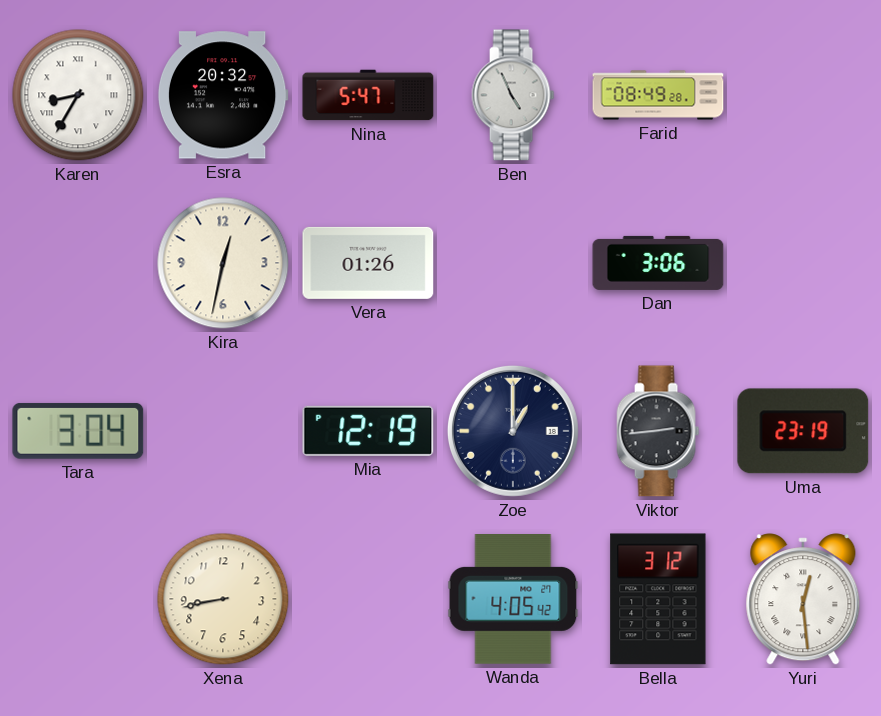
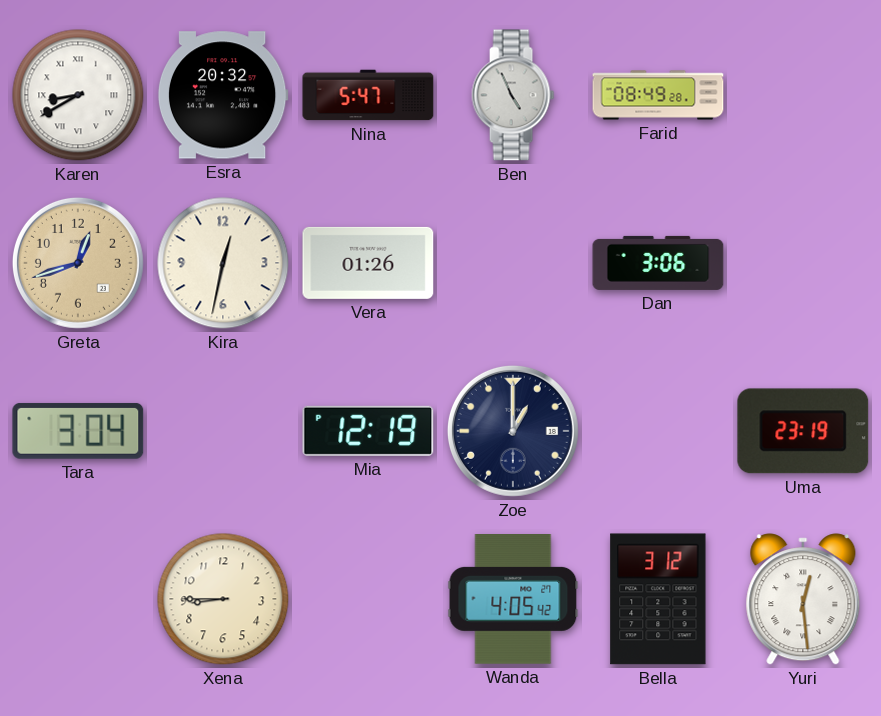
Karen: 8:35 -> 8:40
Greta: none -> 12:42
Viktor: 2:44 -> none
Xena: 8:43 -> 8:45
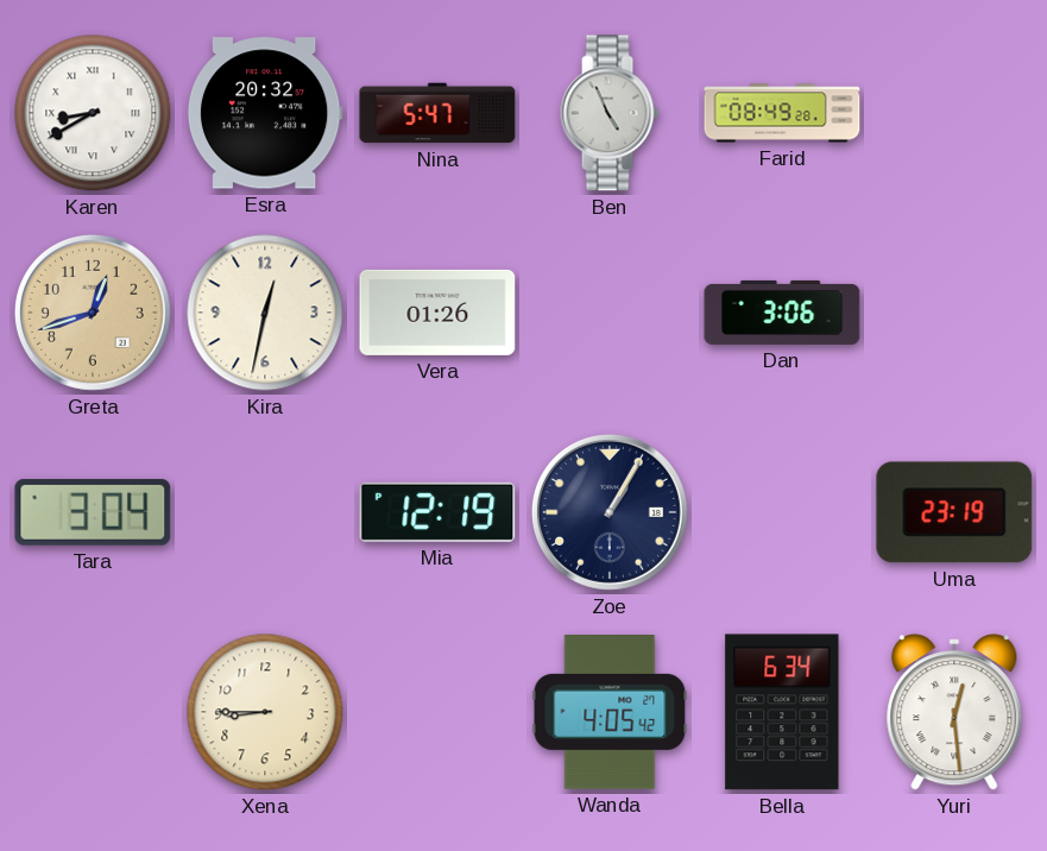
Zoe: 1:00 -> 1:05
Bella: 3:12 -> 6:34
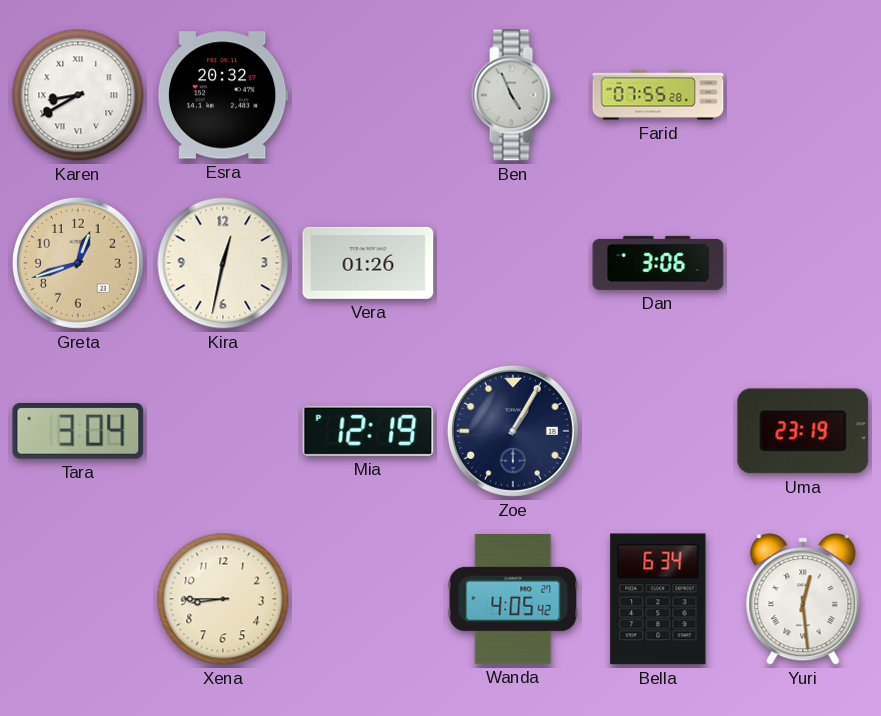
Nina: 5:47 -> none
Farid: 08:49 -> 07:55
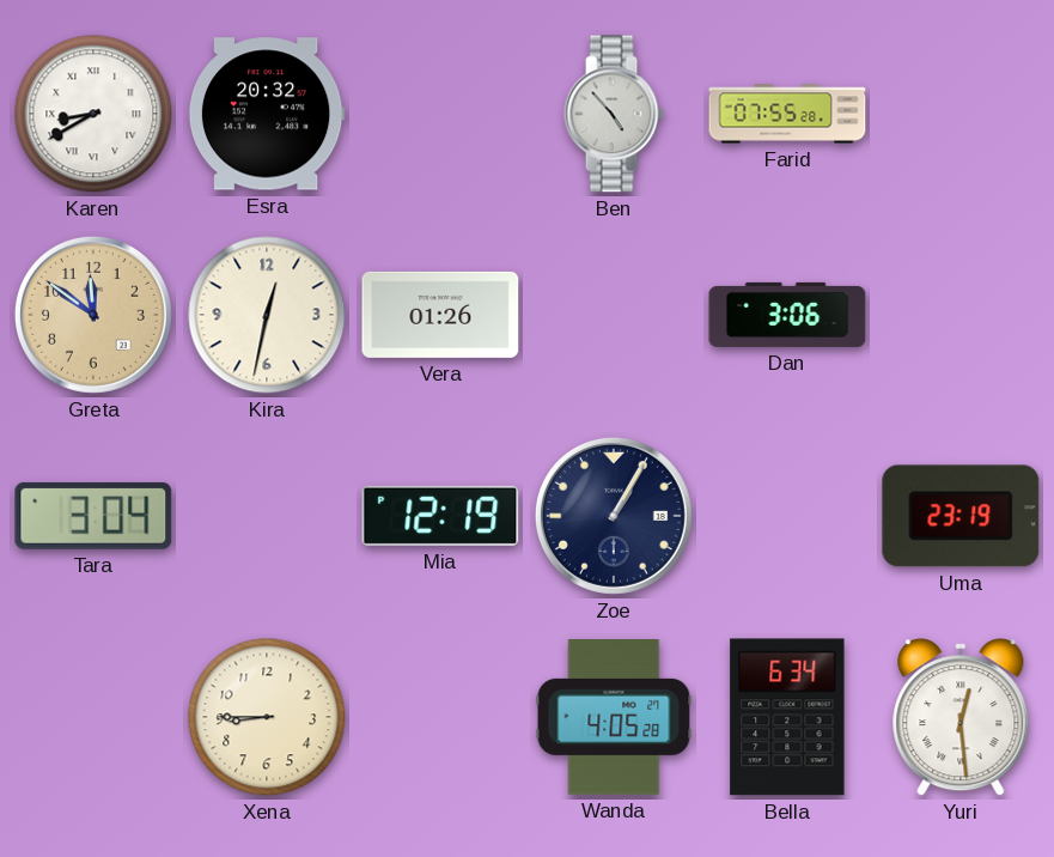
Ben: 4:56 -> 4:53
Greta: 12:42 -> 11:51
Wanda: 4:05:42 -> 4:05:28
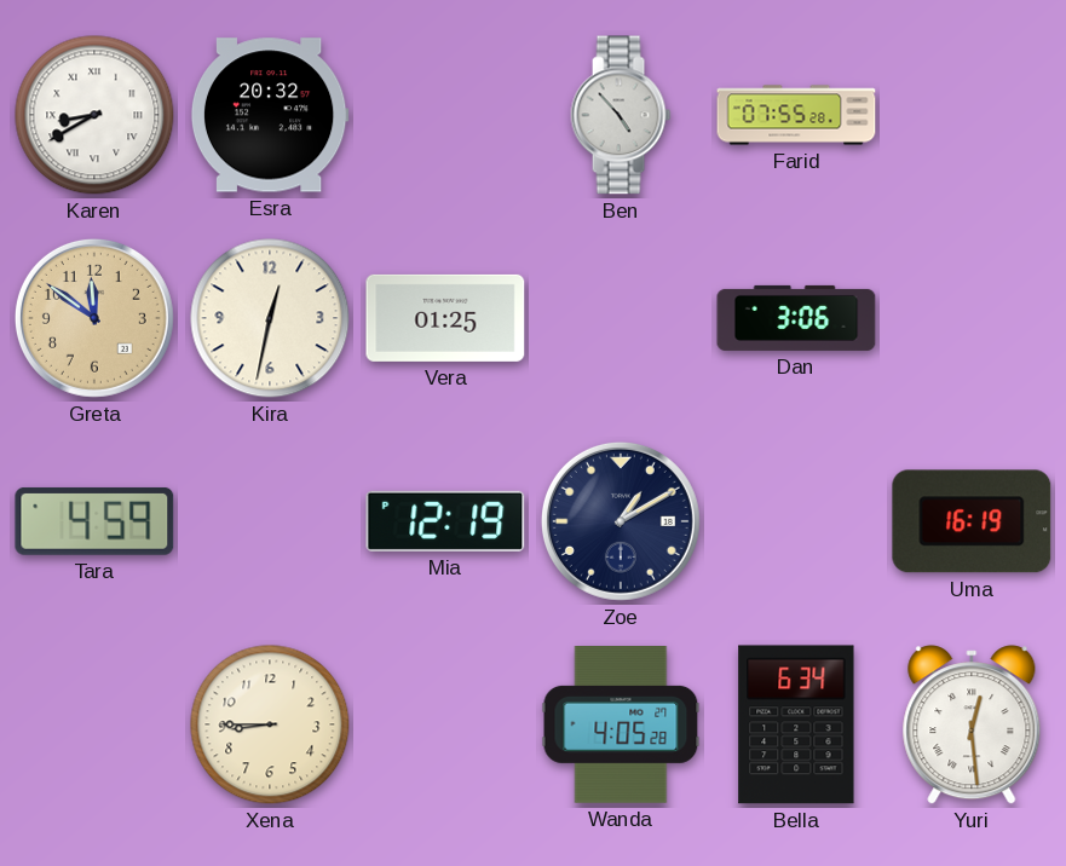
Vera: 01:26 -> 01:25
Tara: 3:04 -> 4:59
Zoe: 1:05 -> 1:10
Uma: 23:19 -> 16:19
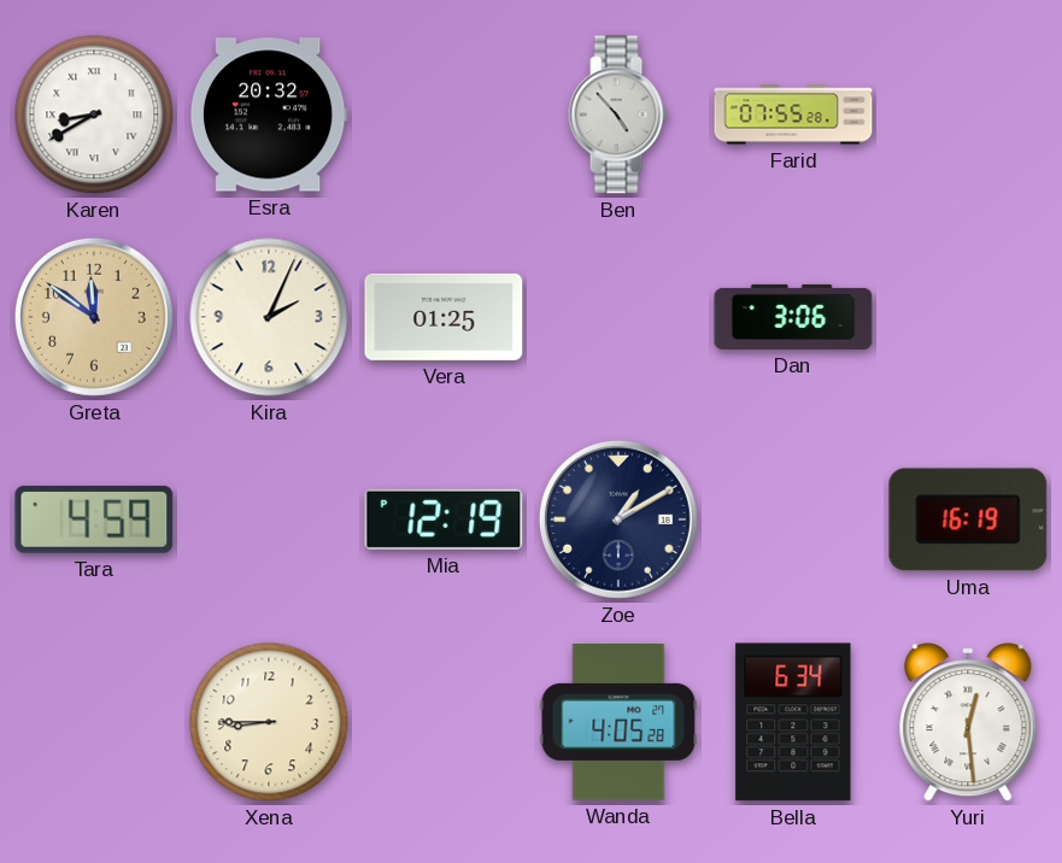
Kira: 12:32 -> 2:04
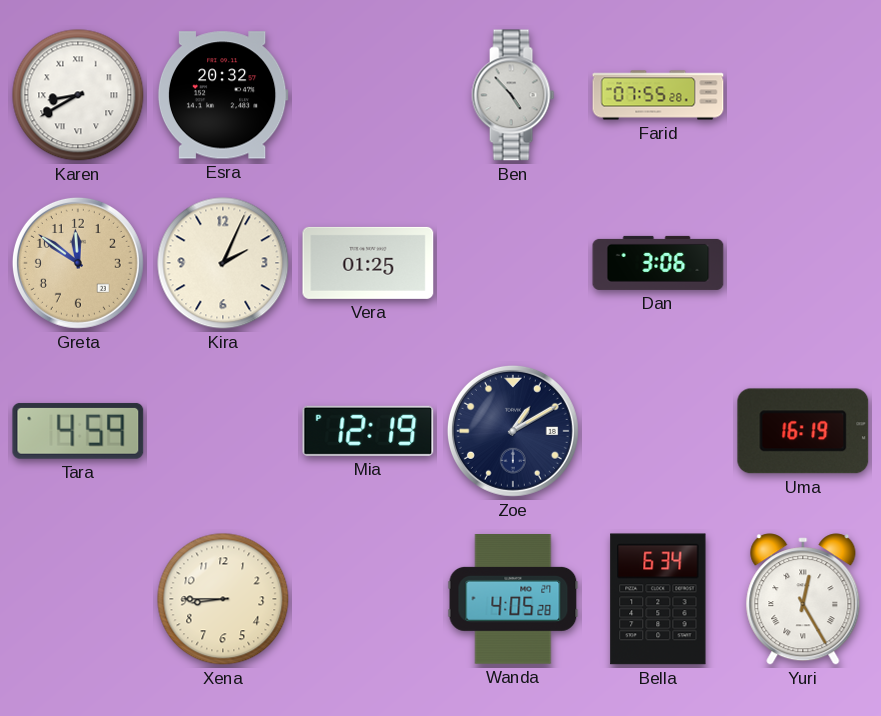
Yuri: 12:29 -> 12:25
